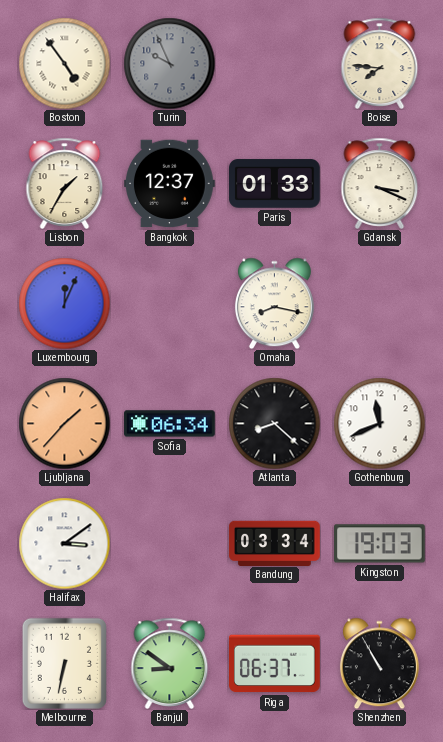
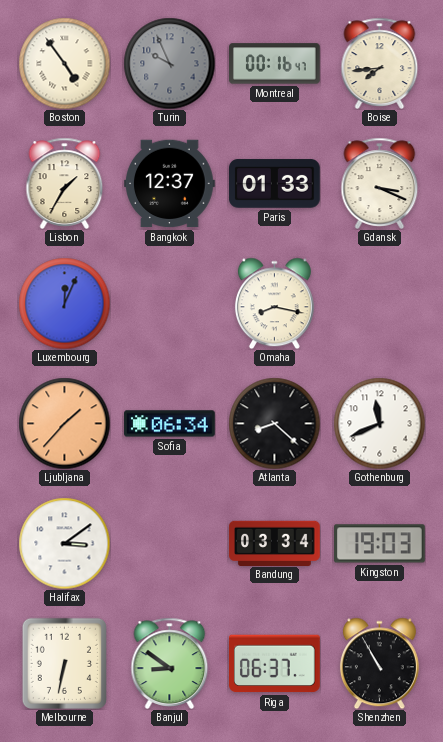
Montreal: none -> 00:16
Boise: 7:46 -> 7:44
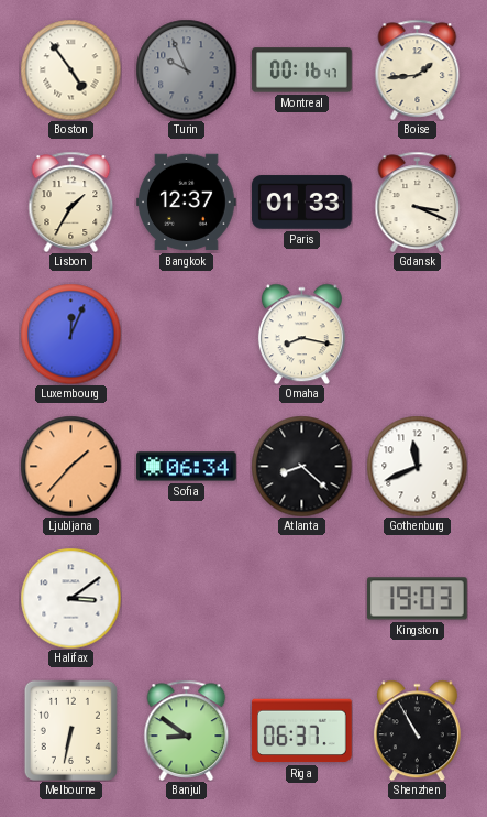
Boise: 7:44 -> 1:44
Bandung: 03:34 -> none
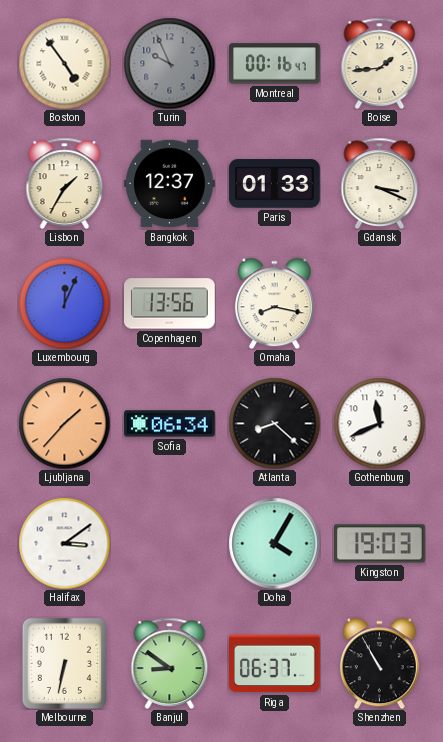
Copenhagen: none -> 13:56
Doha: none -> 4:05
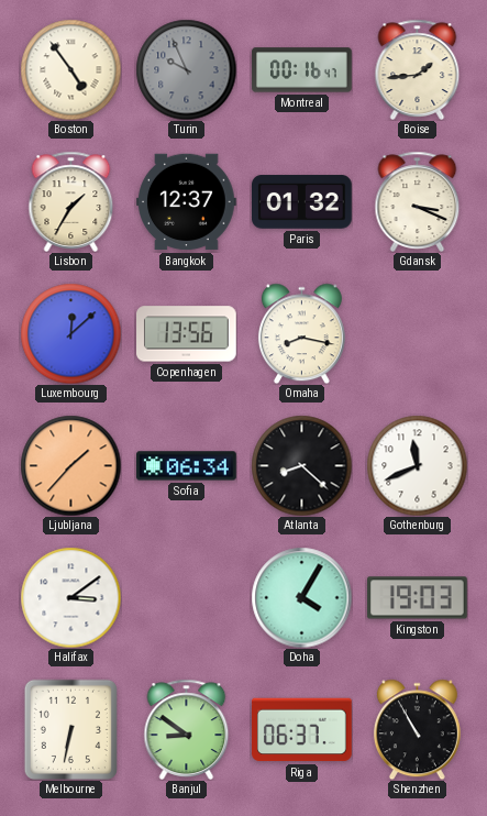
Paris: 01:33 -> 01:32
Luxembourg: 12:04 -> 12:08
